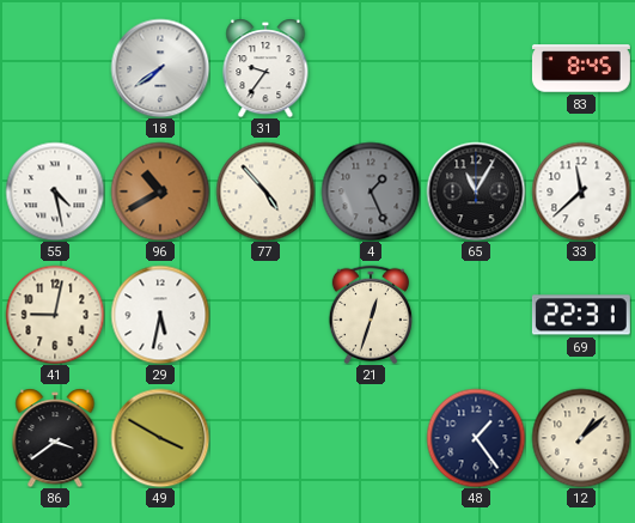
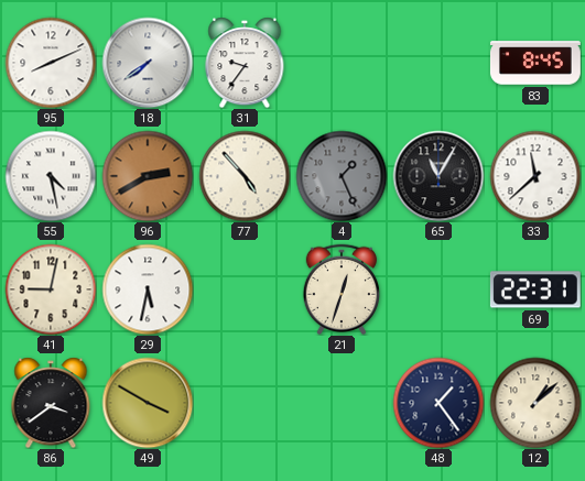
95: none -> 8:11
96: 10:40 -> 2:40
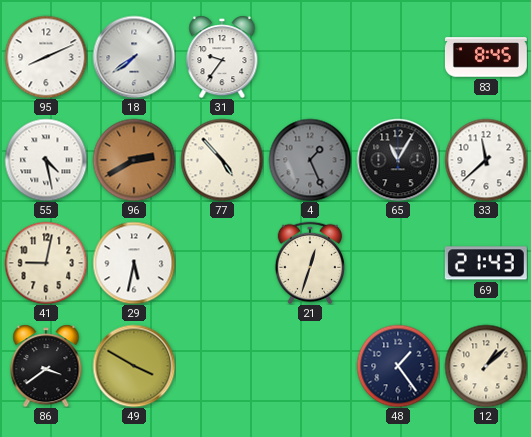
69: 22:31 -> 21:43
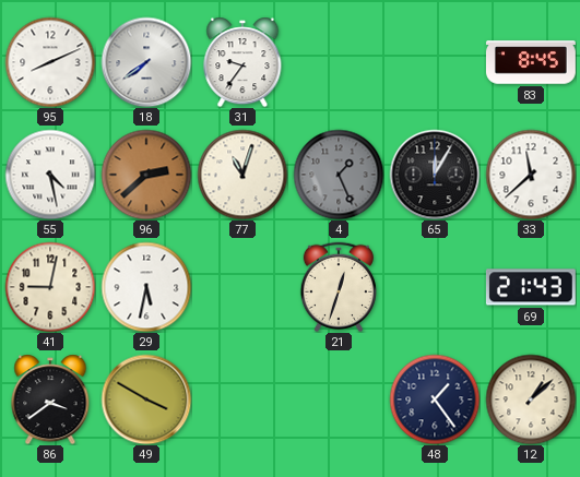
96: 2:40 -> 2:38
77: 4:53 -> 11:03
65: 11:05 -> 12:05
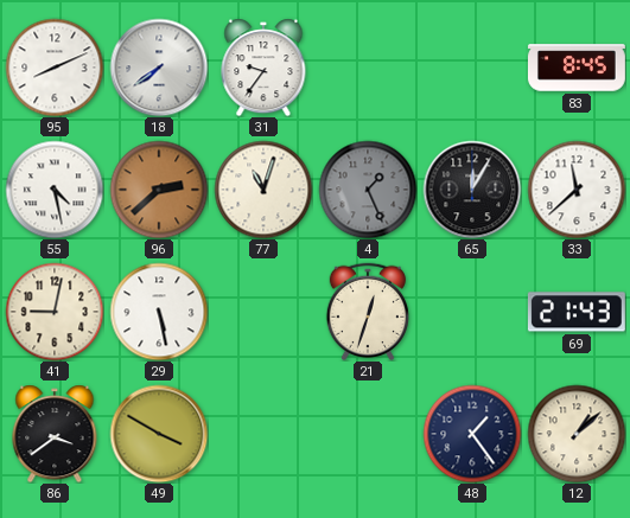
29: 5:32 -> 5:28
